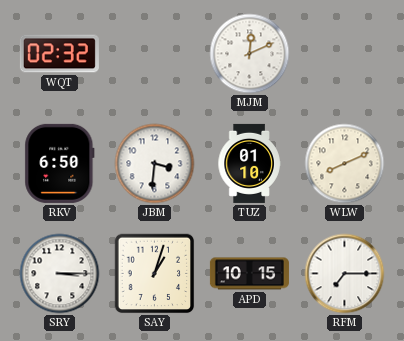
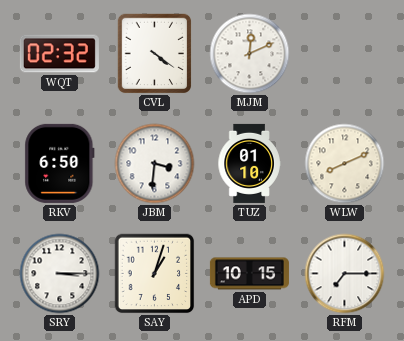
CVL: none -> 4:21
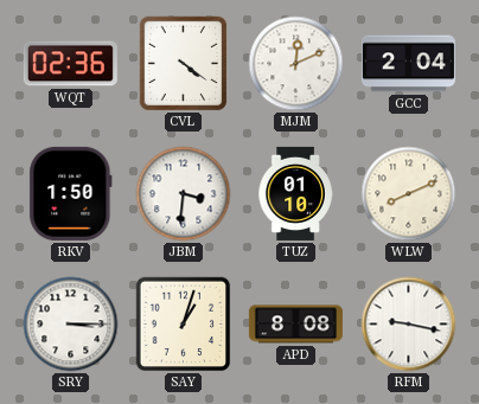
WQT: 02:32 -> 02:36
GCC: none -> 2:04
RKV: 6:50 -> 1:50
APD: 10:15 -> 8:08
RFM: 7:15 -> 9:17
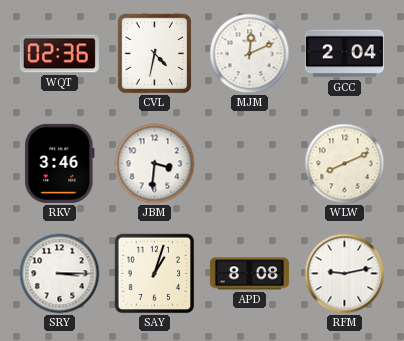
CVL: 4:21 -> 4:32
RKV: 1:50 -> 3:46
TUZ: 01:10 -> none
RFM: 9:17 -> 9:13
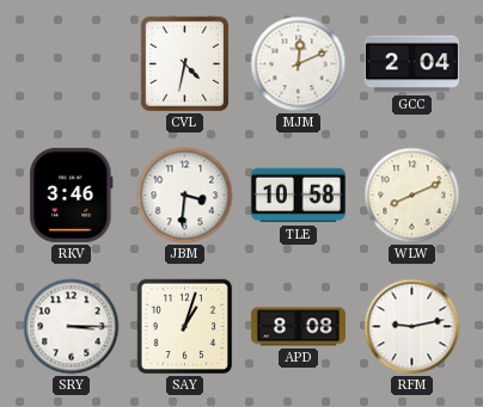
WQT: 02:36 -> none
TLE: none -> 10:58
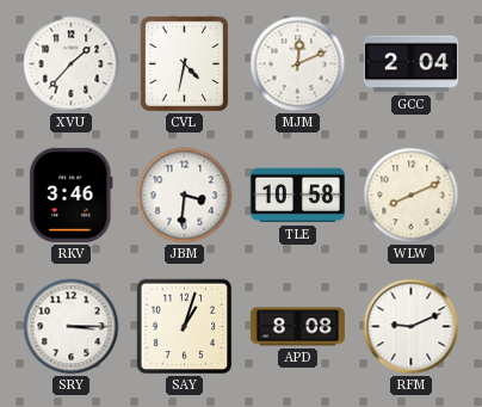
XVU: none -> 1:37
RFM: 9:13 -> 9:11
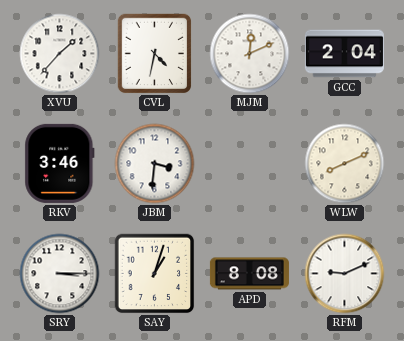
TLE: 10:58 -> none
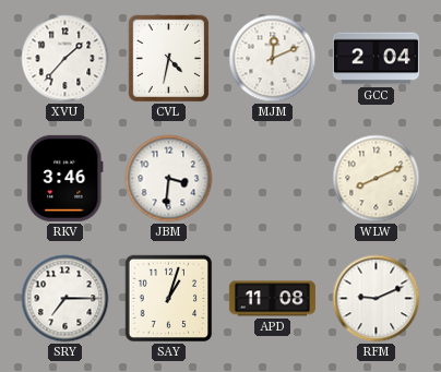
SRY: 3:15 -> 7:15
APD: 8:08 -> 11:08
